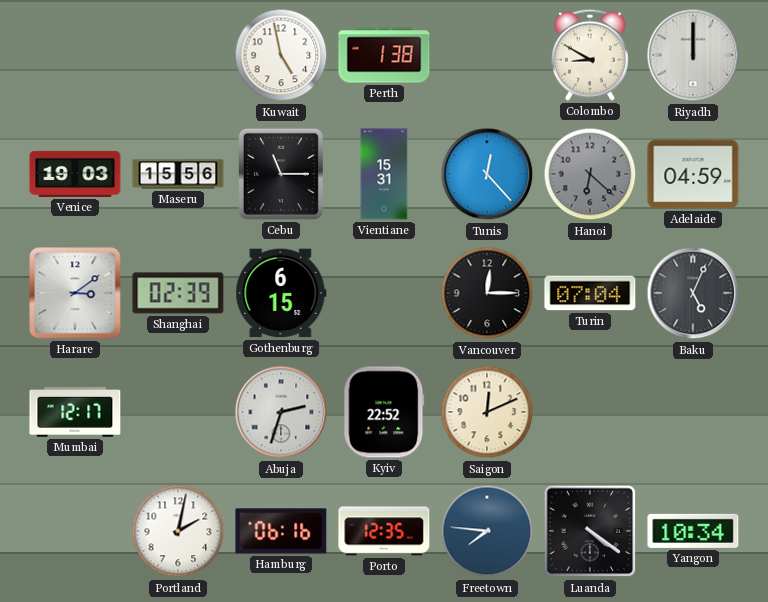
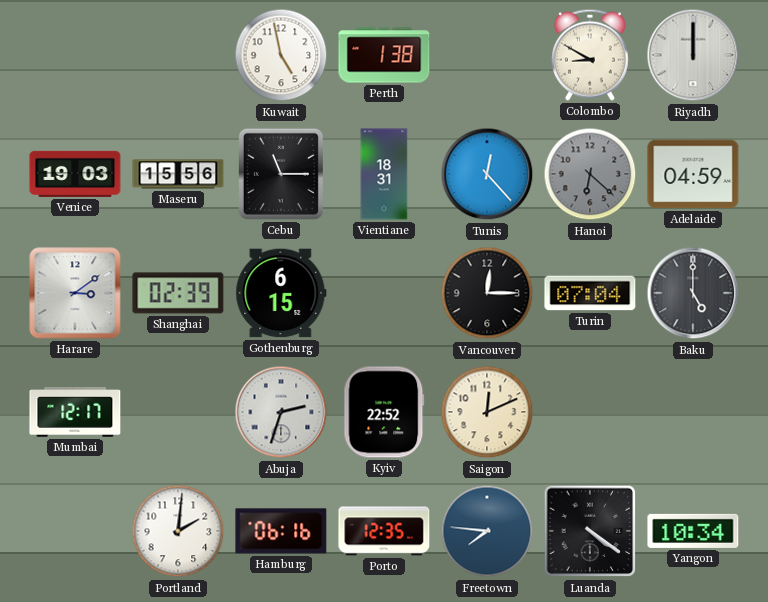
Vientiane: 15:31 -> 18:31
Baku: 5:04 -> 5:00
Portland: 2:02 -> 2:01
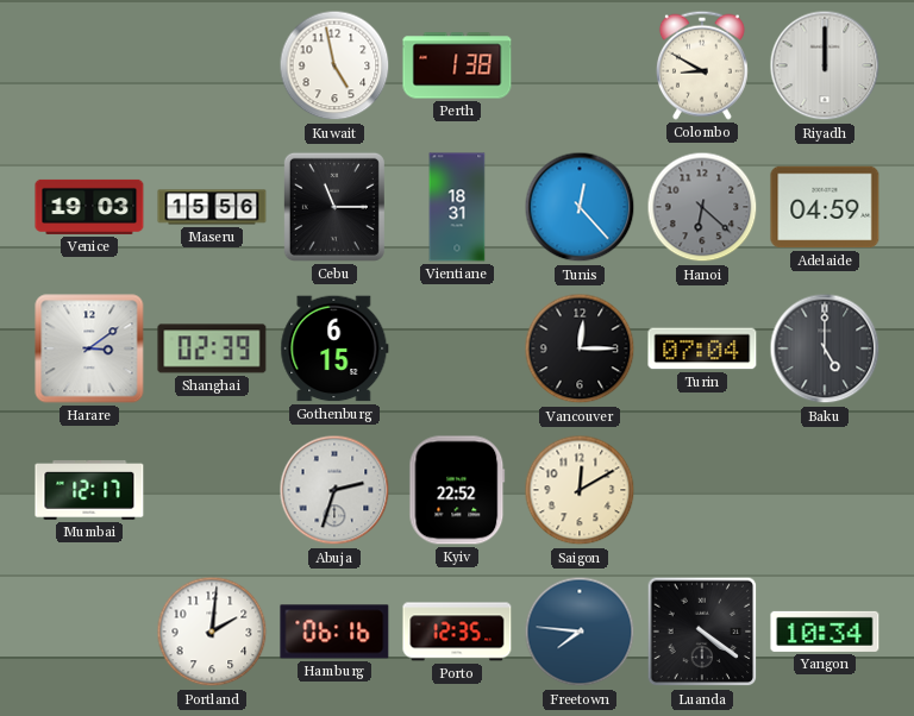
Saigon: 12:11 -> 12:10
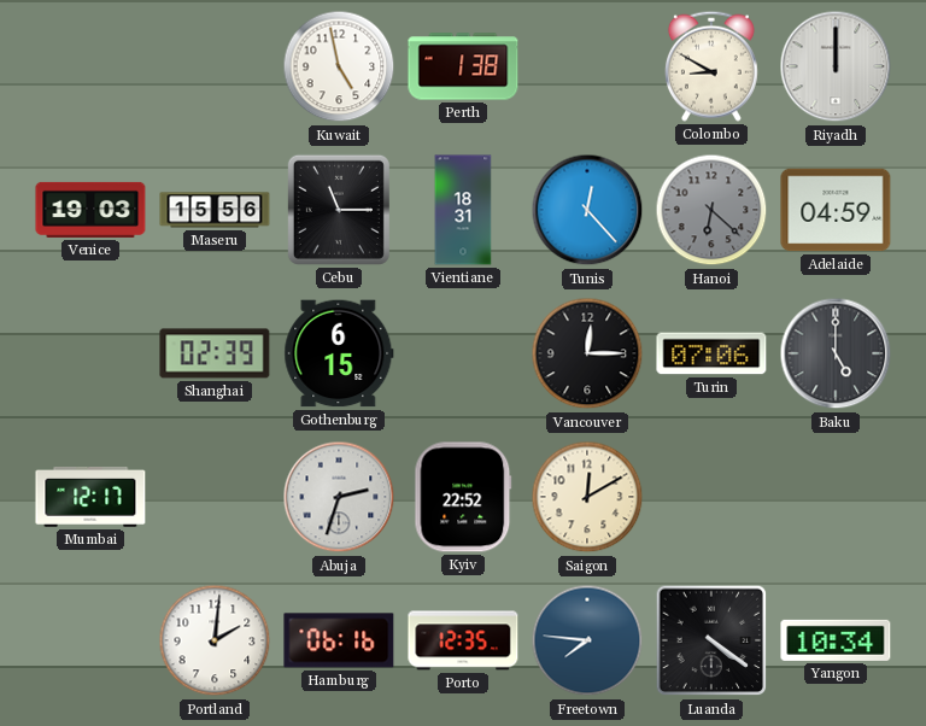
Harare: 3:09 -> none
Turin: 07:04 -> 07:06
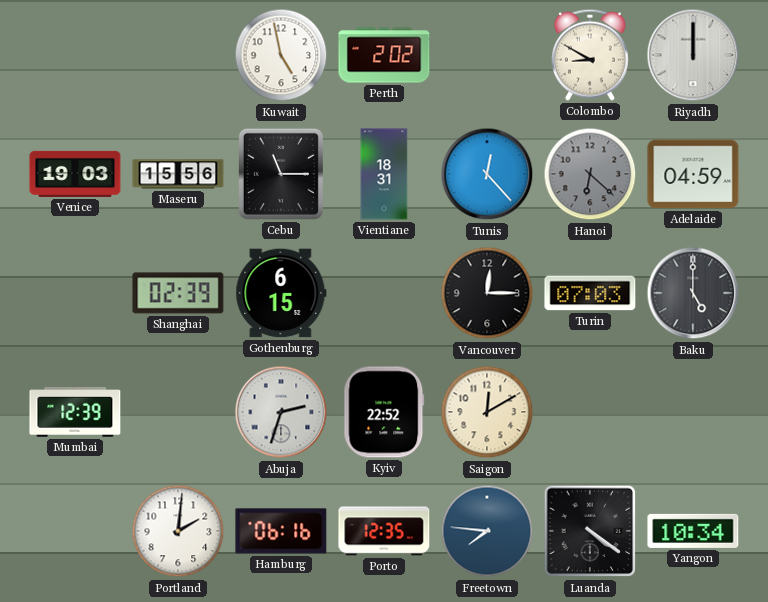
Perth: 1:38 -> 2:02
Turin: 07:06 -> 07:03
Mumbai: 12:17 -> 12:39
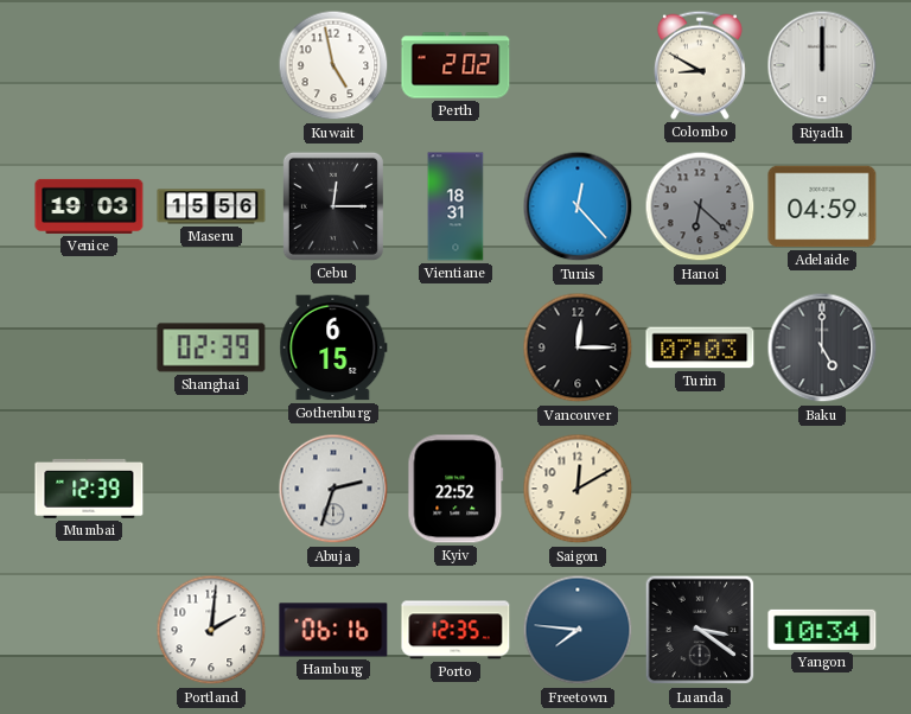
Cebu: 11:15 -> 12:15
Luanda: 4:21 -> 3:21
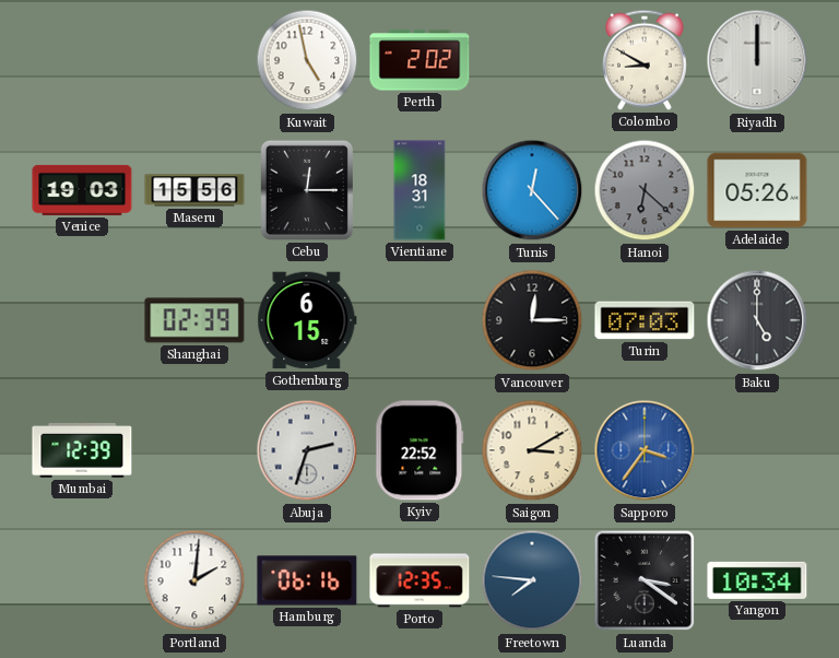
Adelaide: 04:59 -> 05:26
Saigon: 12:10 -> 3:10
Sapporo: none -> 3:36
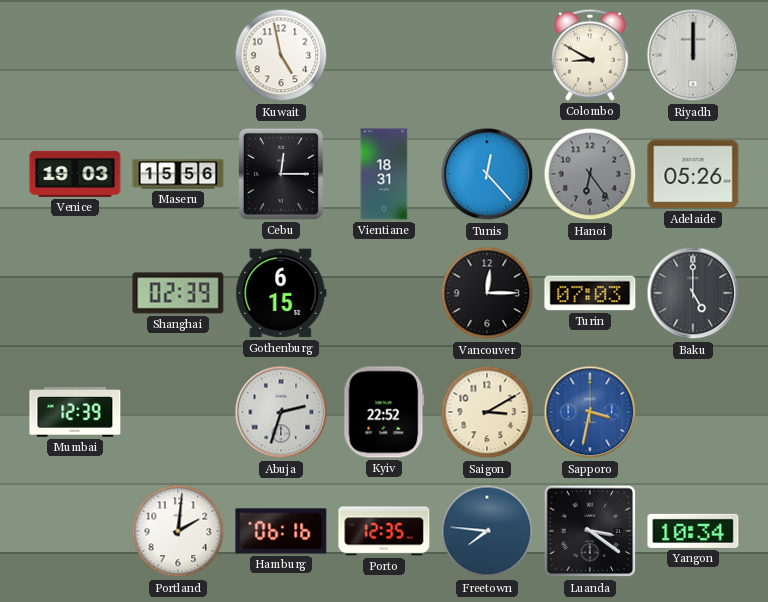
Perth: 2:02 -> none
Hanoi: 6:22 -> 6:24
Sapporo: 3:36 -> 3:32
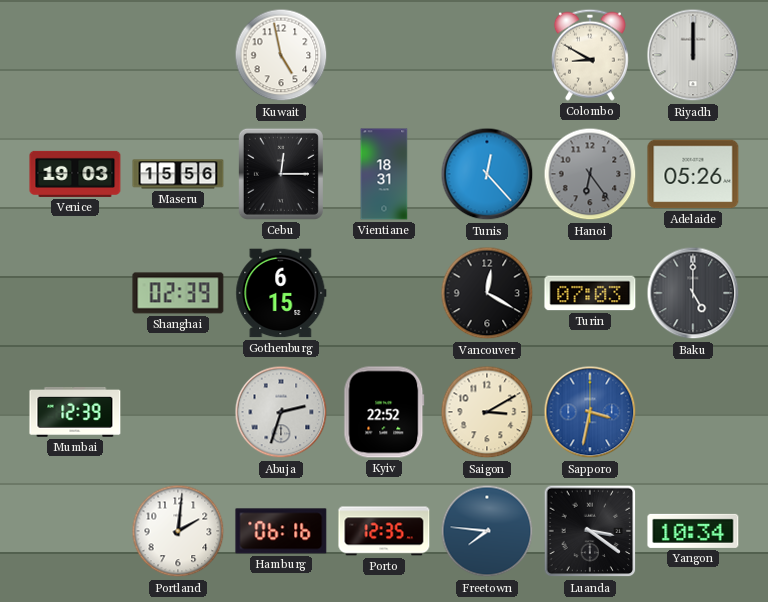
Vancouver: 12:15 -> 12:20
